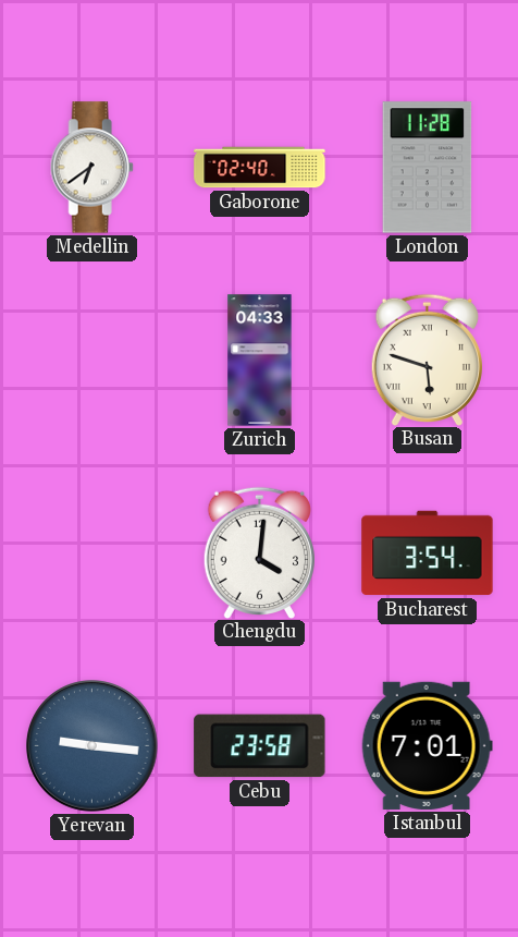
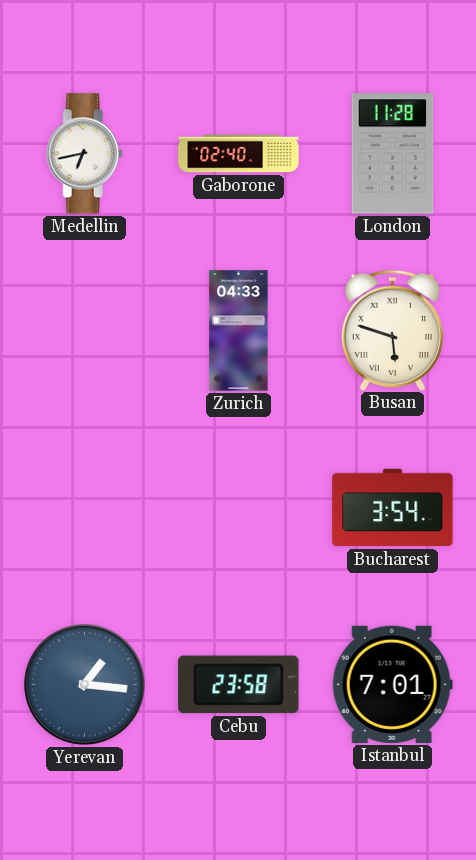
Medellin: 6:39 -> 6:43
Chengdu: 4:01 -> none
Yerevan: 9:16 -> 1:16
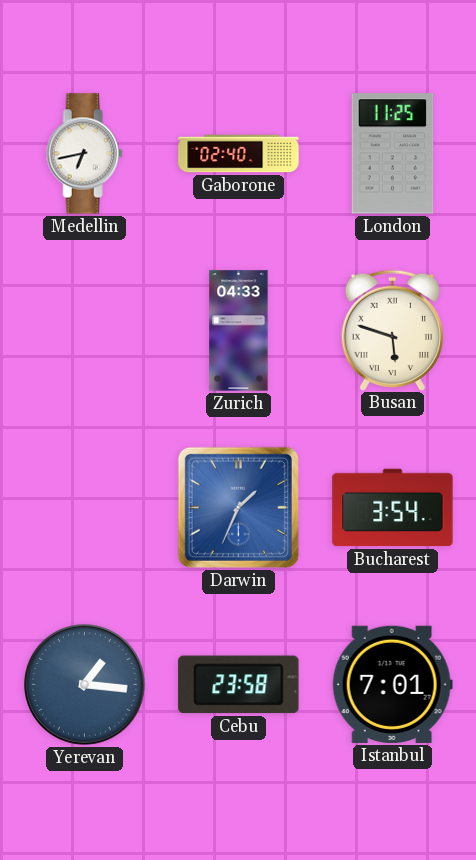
London: 11:28 -> 11:25
Darwin: none -> 1:34
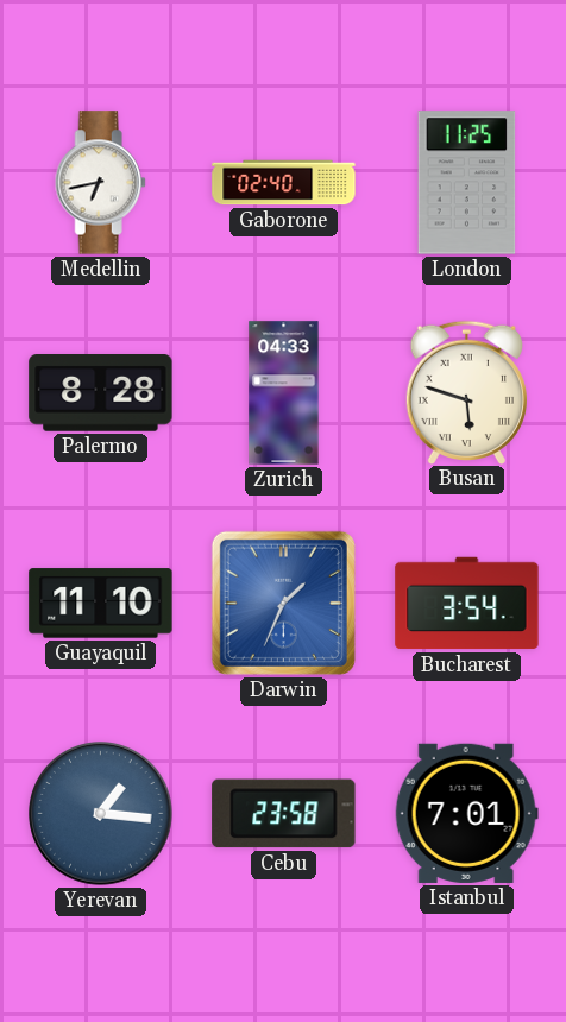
Palermo: none -> 8:28
Guayaquil: none -> 11:10
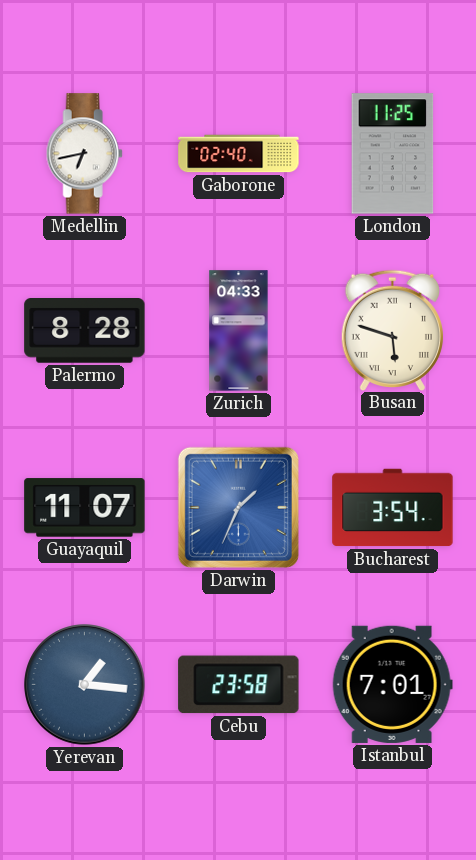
Guayaquil: 11:10 -> 11:07
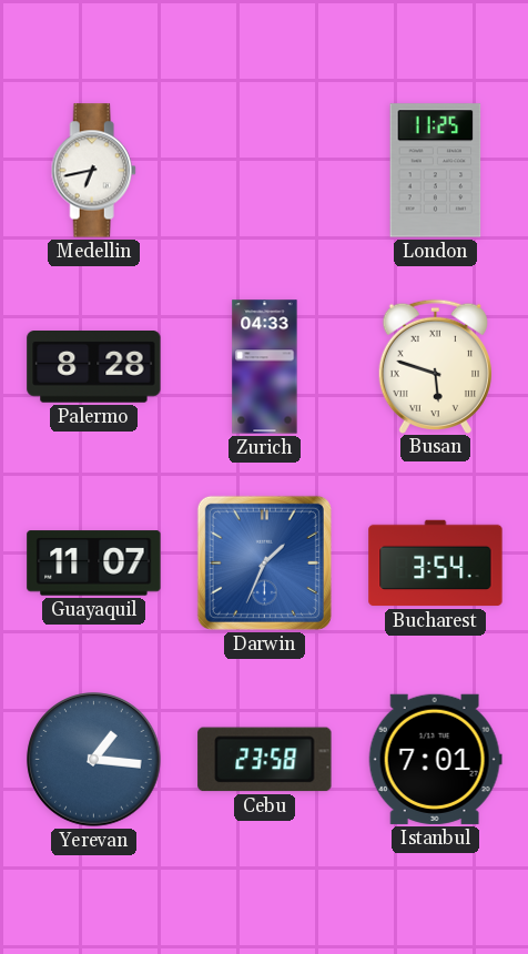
Gaborone: 02:40 -> none
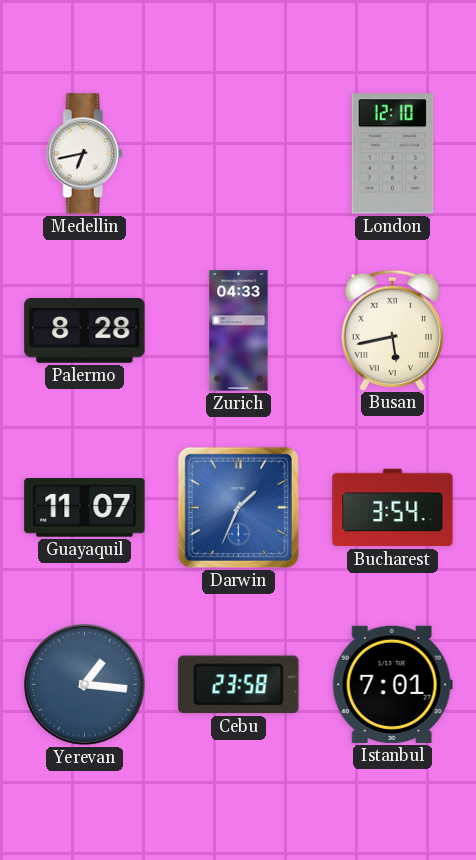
London: 11:25 -> 12:10
Busan: 5:48 -> 5:43
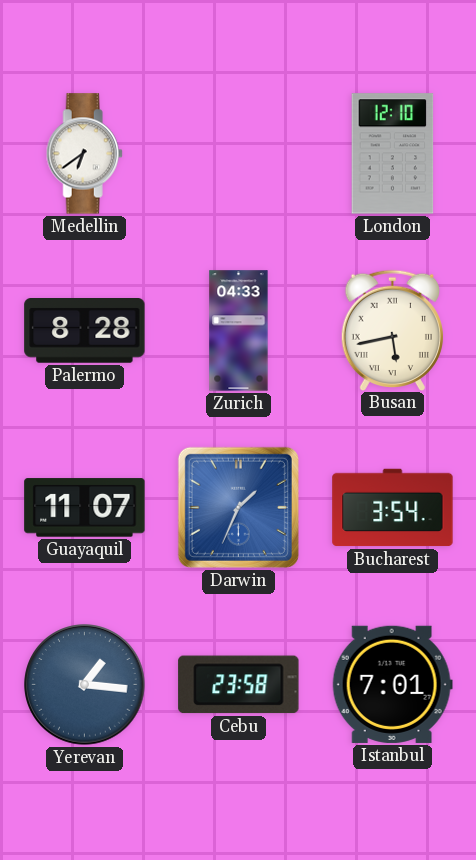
Medellin: 6:43 -> 6:39
